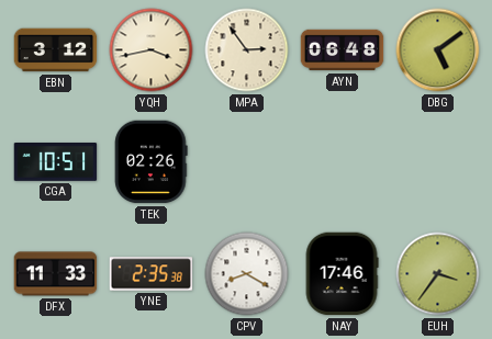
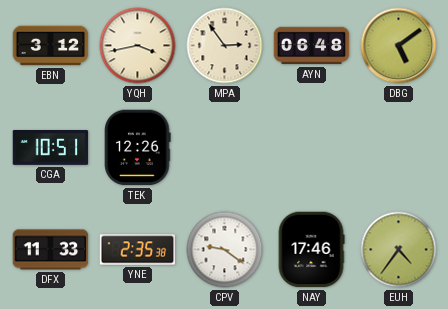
TEK: 02:26 -> 12:26
CPV: 8:20 -> 9:21
EUH: 3:36 -> 4:36
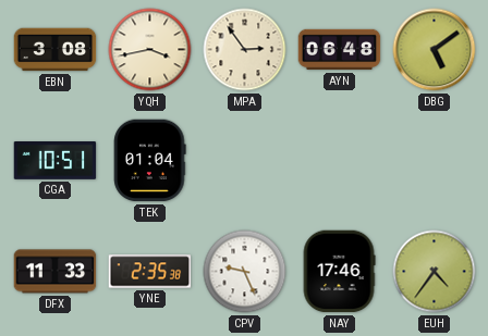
EBN: 3:12 -> 3:08
TEK: 12:26 -> 01:04
CPV: 9:21 -> 9:26
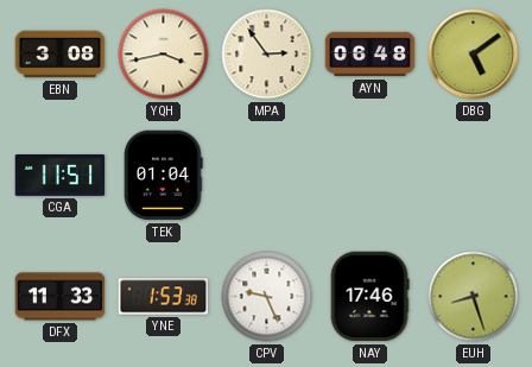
CGA: 10:51 -> 11:51
YNE: 2:35 -> 1:53
EUH: 4:36 -> 8:27
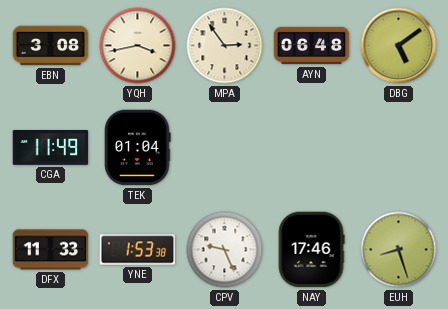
CGA: 11:51 -> 11:49
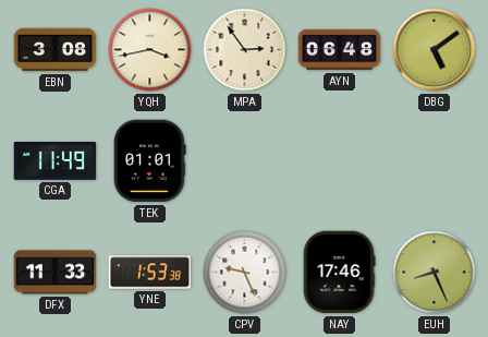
TEK: 01:04 -> 01:01
EUH: 8:27 -> 8:26
